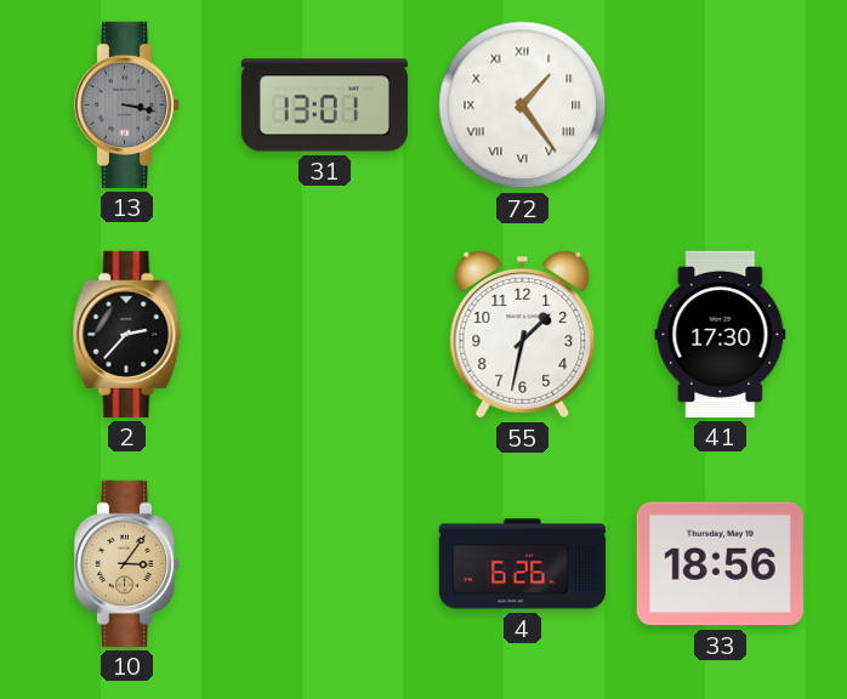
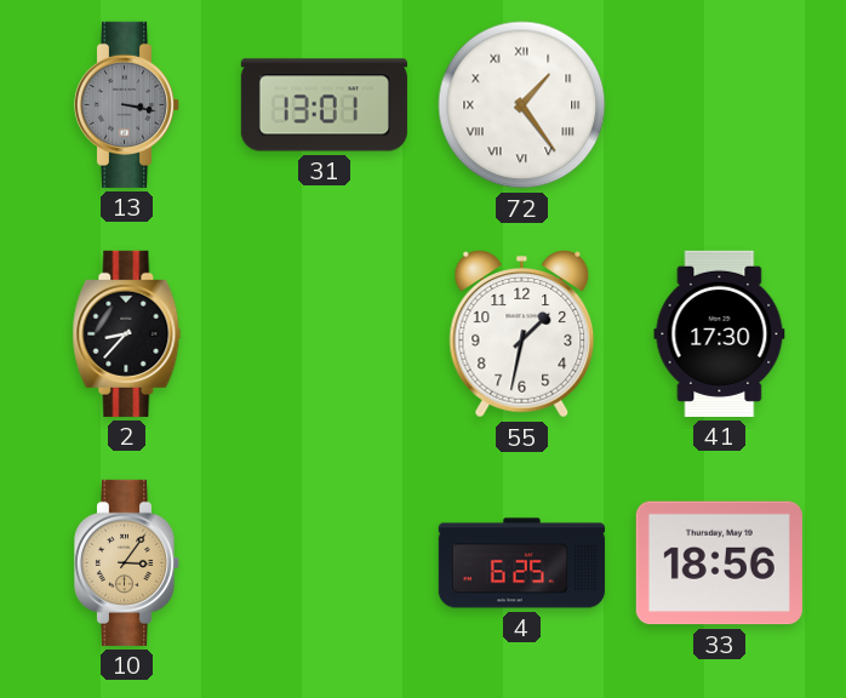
2: 2:37 -> 8:37
4: 6:26 -> 6:25
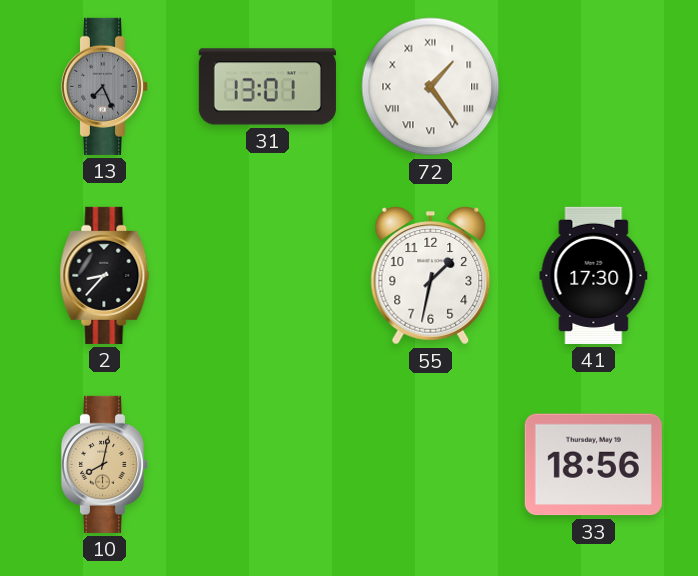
13: 3:17 -> 7:26
10: 3:06 -> 8:02
4: 6:25 -> none
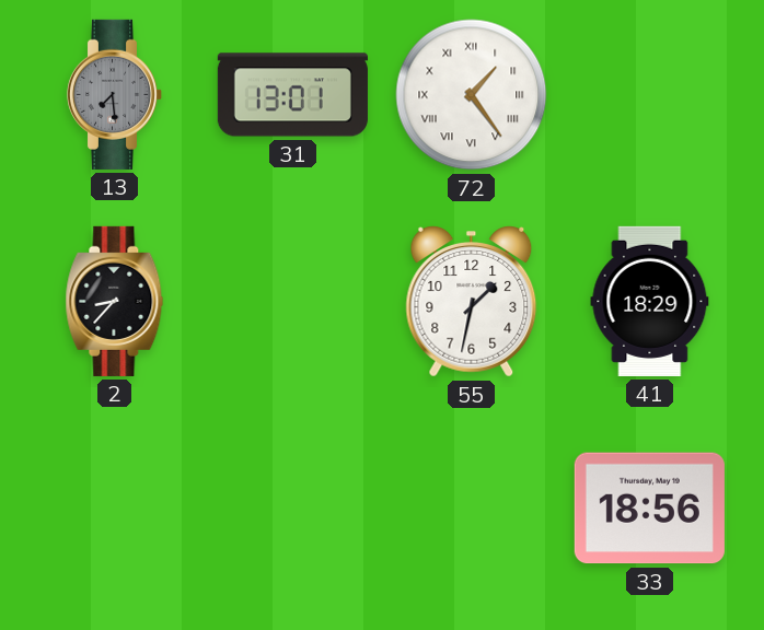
13: 7:26 -> 7:29
41: 17:30 -> 18:29
10: 8:02 -> none
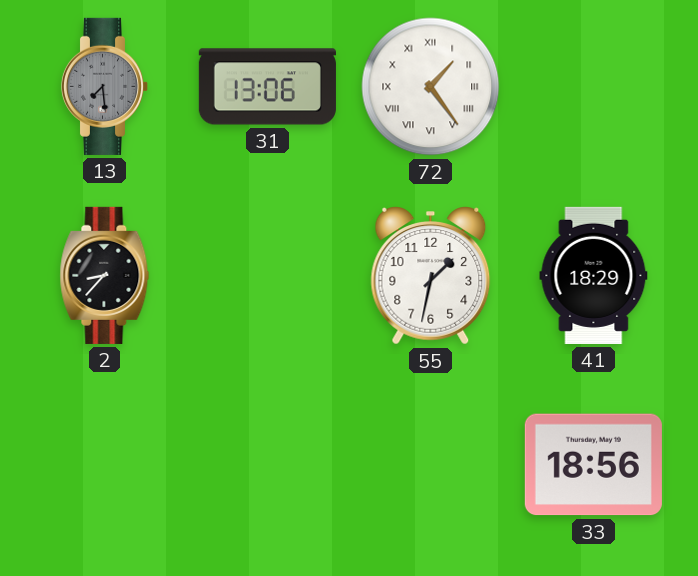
31: 13:01 -> 13:06
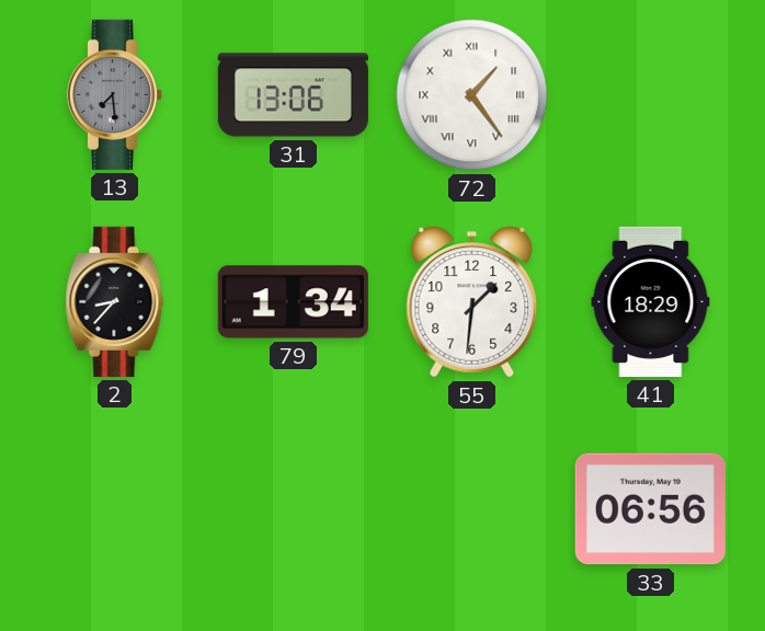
79: none -> 1:34
55: 1:32 -> 1:31
33: 18:56 -> 06:56
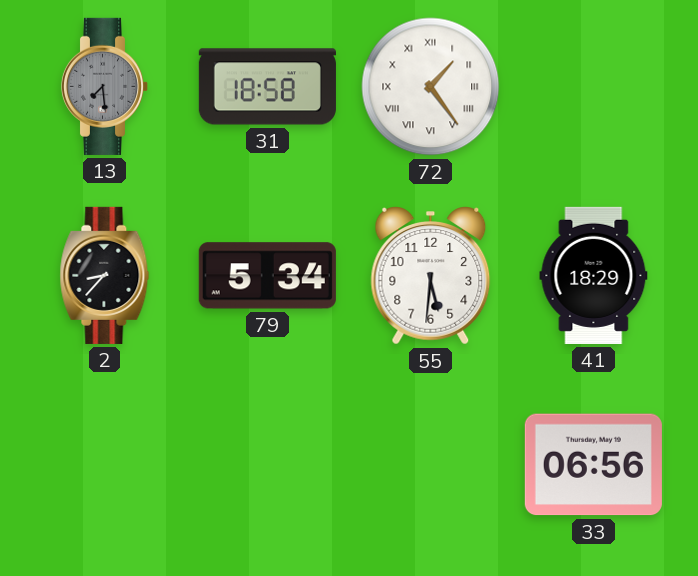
31: 13:06 -> 18:58
79: 1:34 -> 5:34
55: 1:31 -> 5:31
